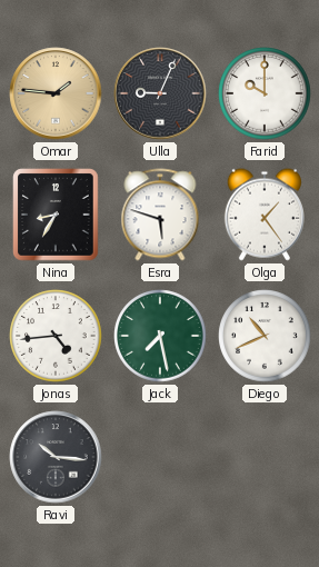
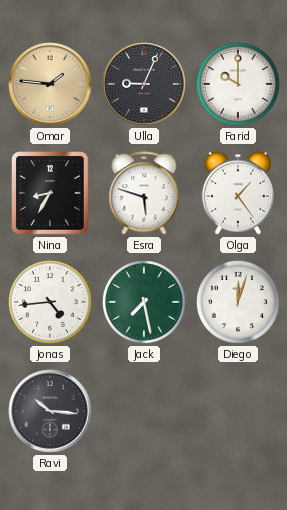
Diego: 10:41 -> 12:03
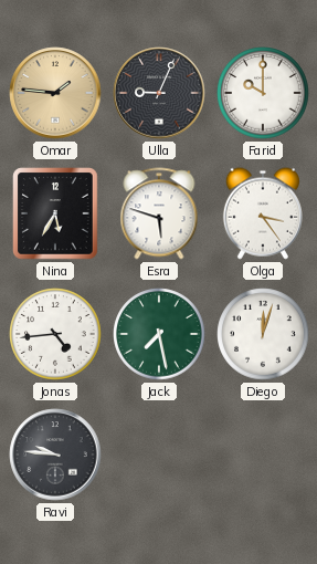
Nina: 8:35 -> 5:35
Olga: 1:24 -> 3:24
Ravi: 10:16 -> 9:46
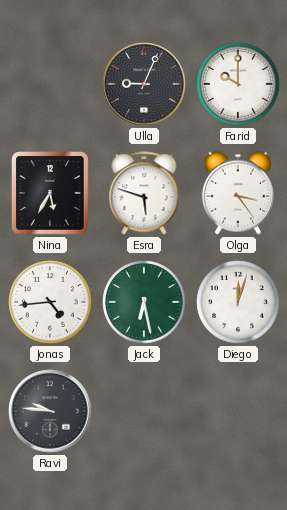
Omar: 1:46 -> none
Jack: 7:28 -> 6:28
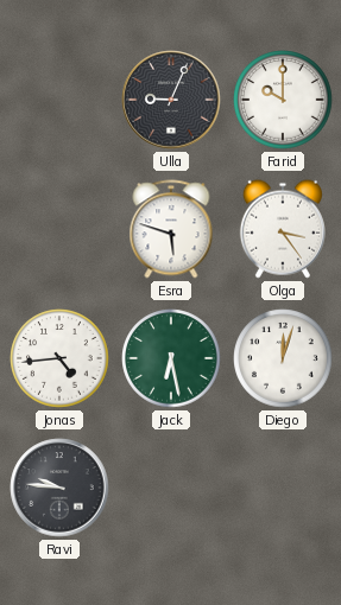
Nina: 5:35 -> none
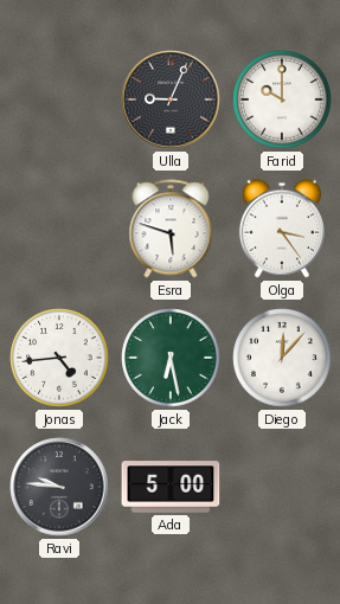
Diego: 12:03 -> 12:07
Ada: none -> 5:00
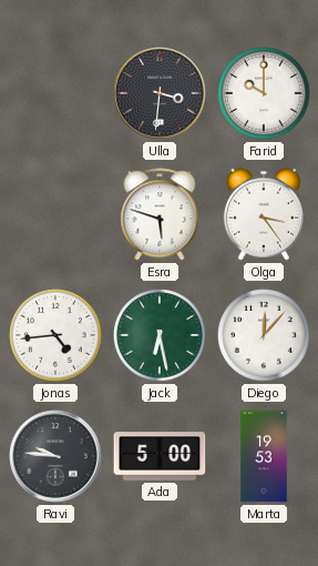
Ulla: 9:04 -> 3:31
Marta: none -> 19:53
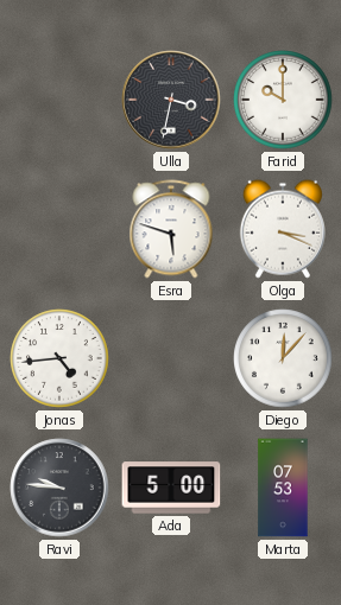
Ulla: 3:31 -> 3:32
Olga: 3:24 -> 3:19
Jack: 6:28 -> none
Marta: 19:53 -> 07:53
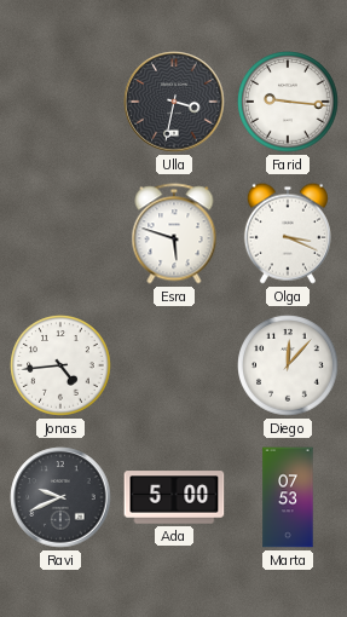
Farid: 10:00 -> 9:16
Ravi: 9:46 -> 9:41
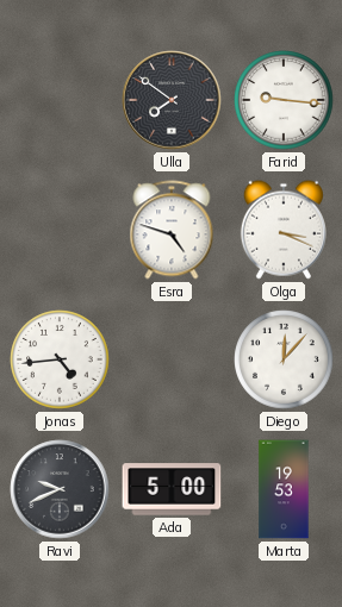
Ulla: 3:32 -> 7:51
Esra: 5:48 -> 4:48
Marta: 07:53 -> 19:53
